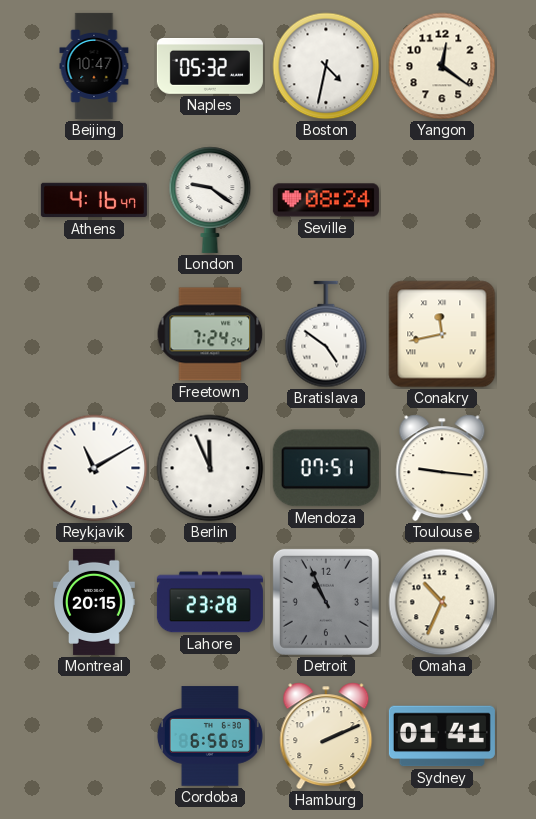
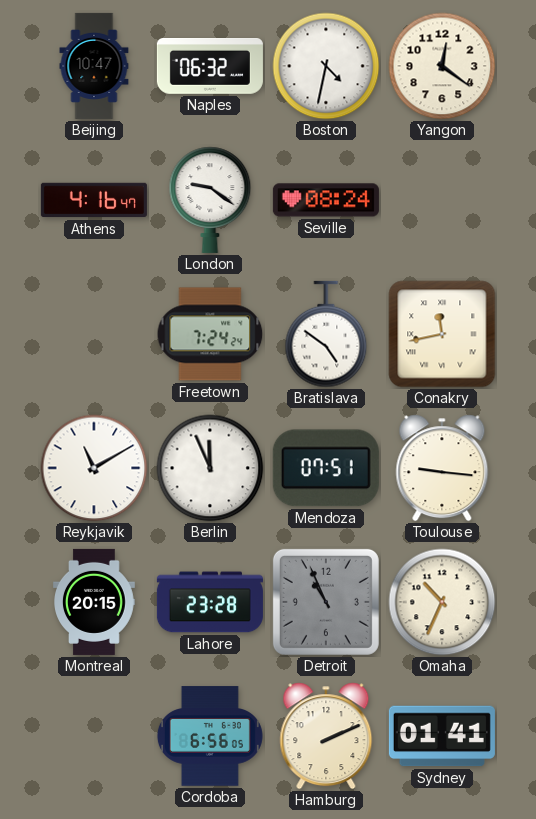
Naples: 05:32 -> 06:32
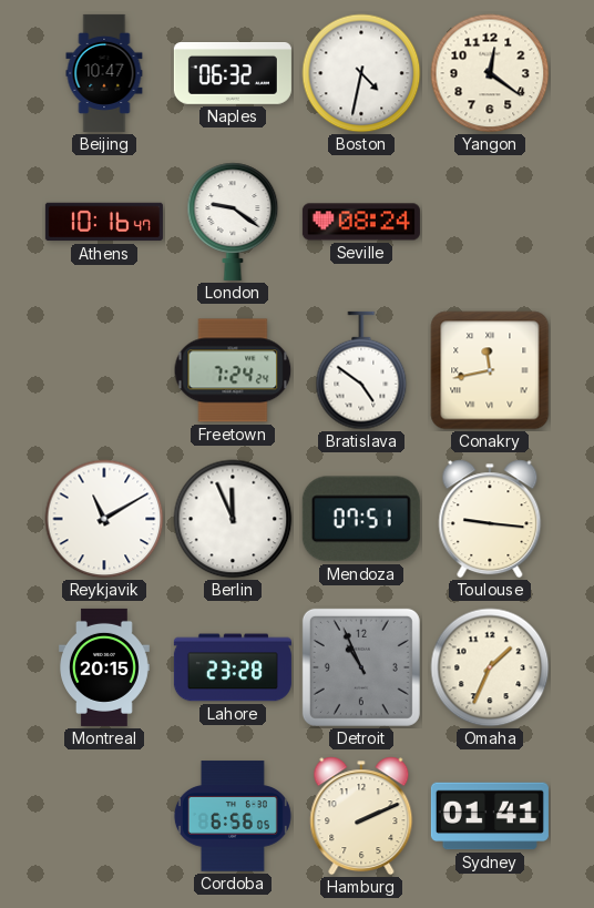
Athens: 4:16 -> 10:16
Omaha: 10:34 -> 1:34
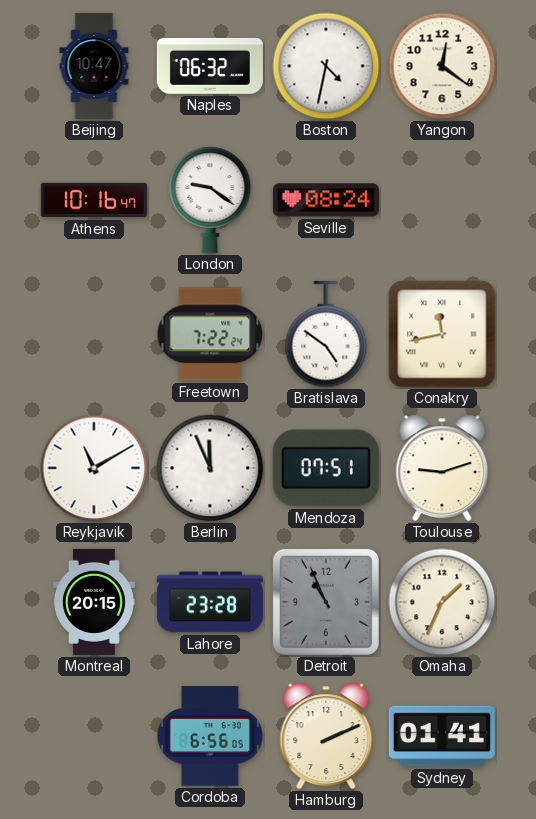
Freetown: 7:24 -> 7:22
Toulouse: 9:16 -> 9:12
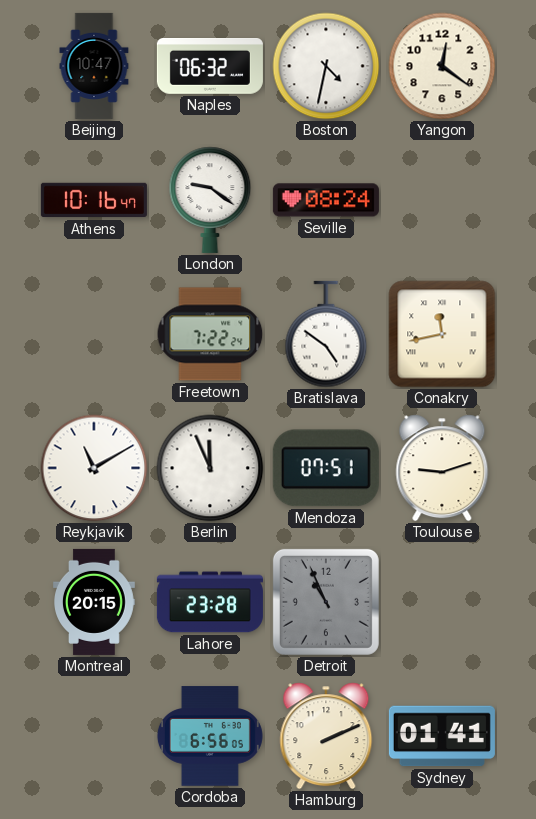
Omaha: 1:34 -> none
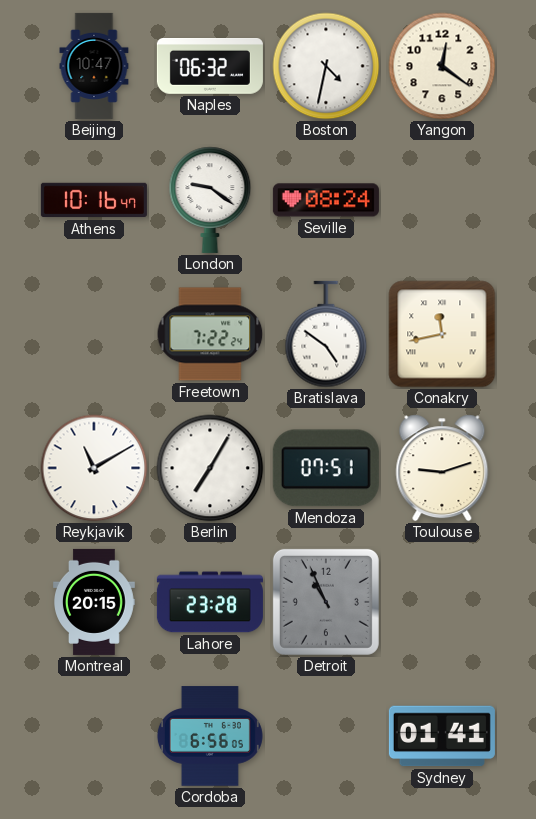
Berlin: 11:56 -> 7:05
Hamburg: 2:11 -> none
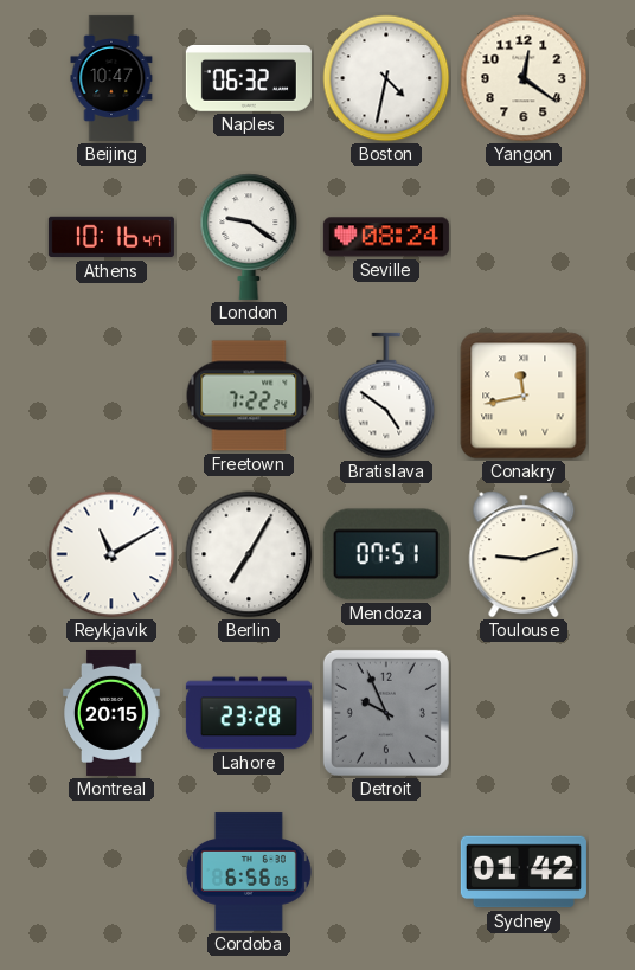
Detroit: 10:56 -> 9:56
Sydney: 01:41 -> 01:42
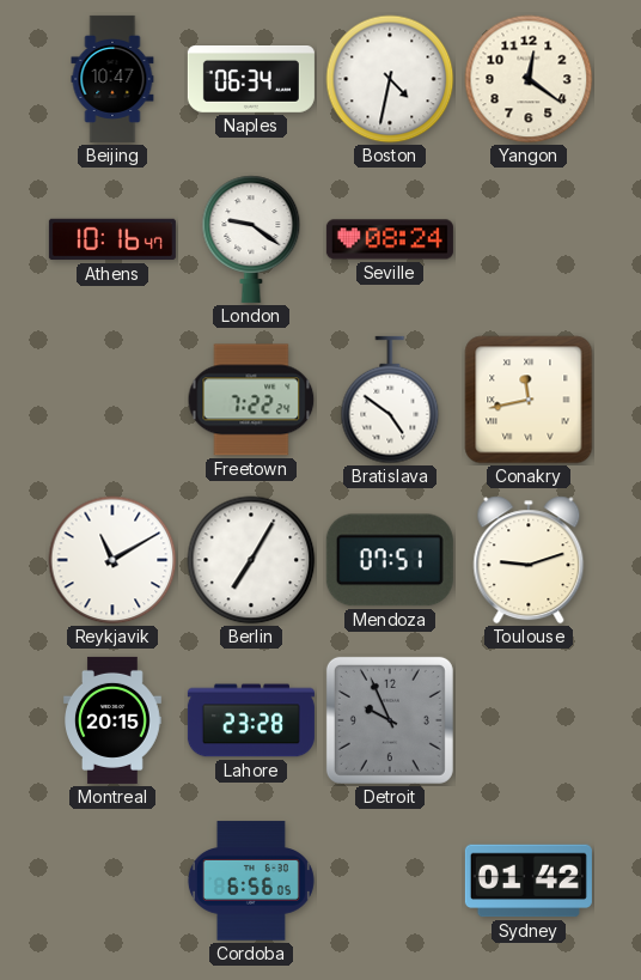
Naples: 06:32 -> 06:34
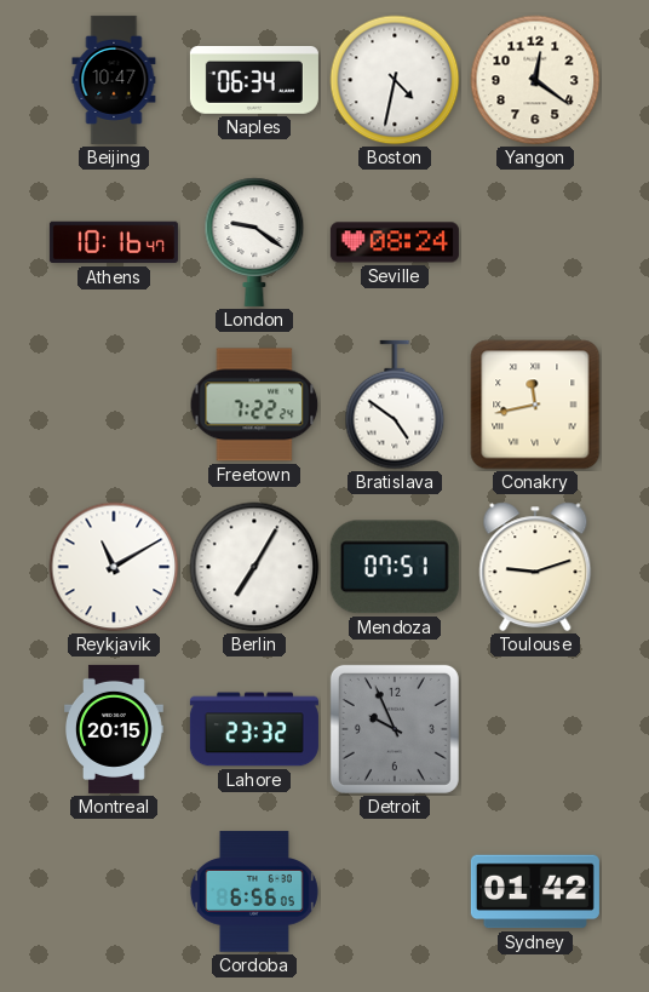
Lahore: 23:28 -> 23:32
